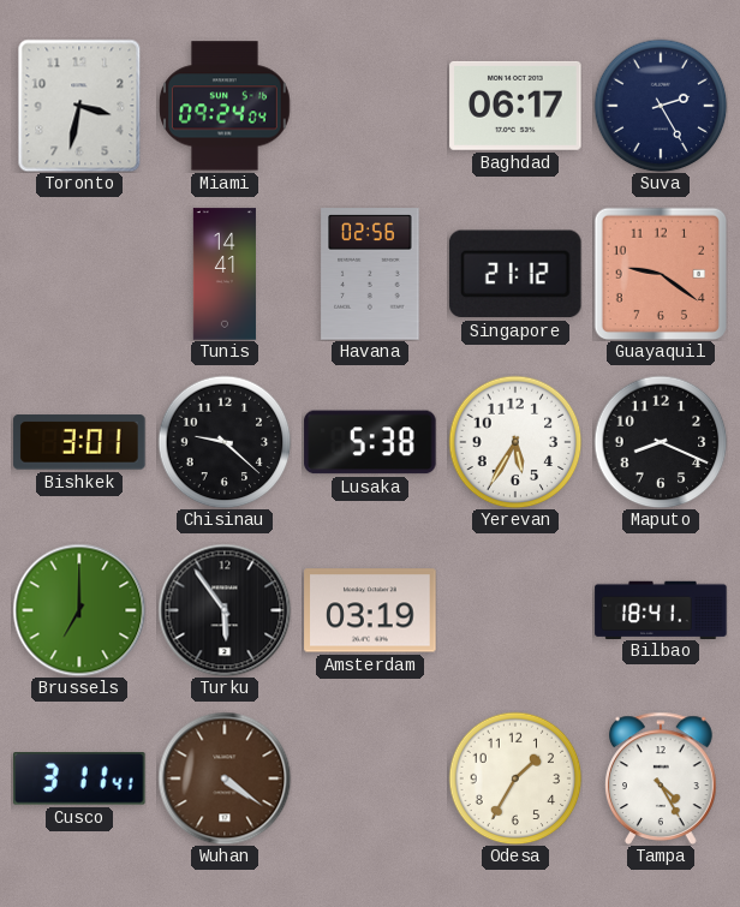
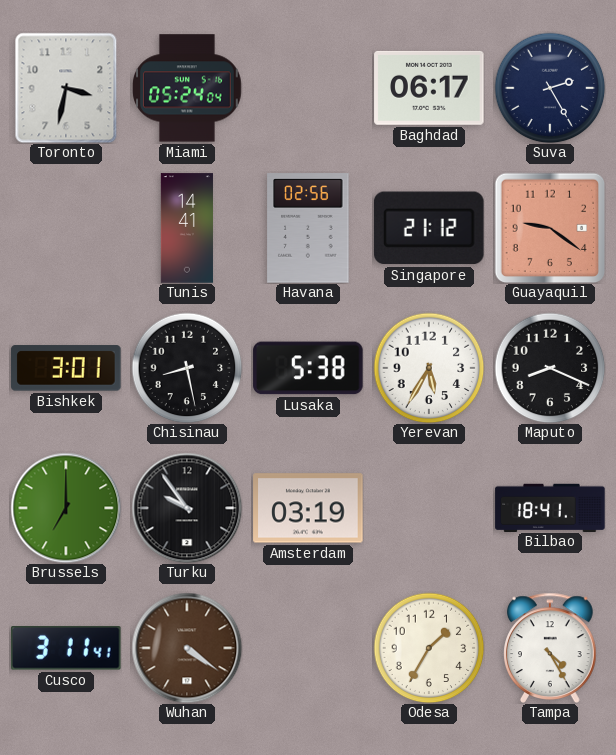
Miami: 09:24 -> 05:24
Chisinau: 9:22 -> 8:28
Turku: 5:54 -> 9:54
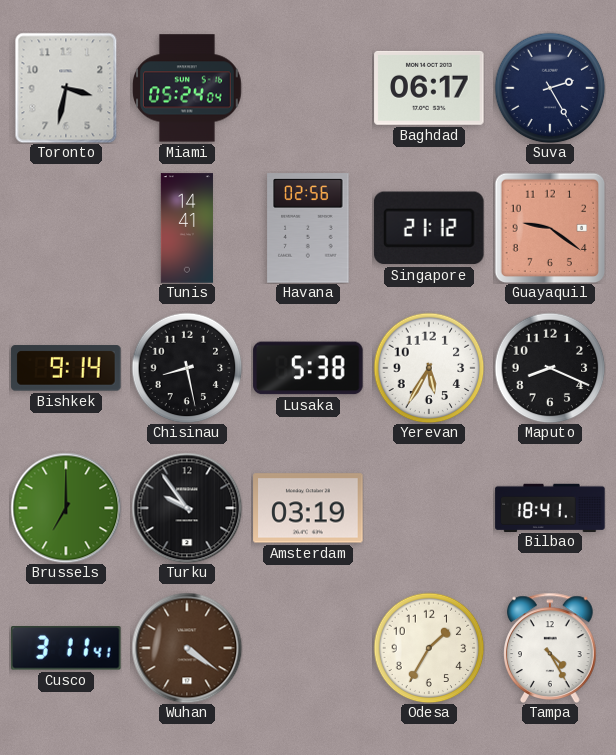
Bishkek: 3:01 -> 9:14
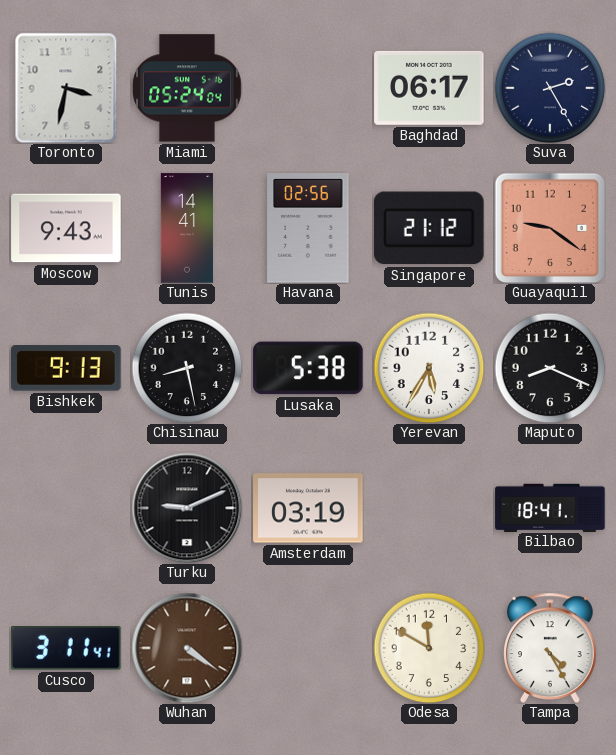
Moscow: none -> 9:43
Bishkek: 9:14 -> 9:13
Brussels: 7:00 -> none
Turku: 9:54 -> 9:11
Odesa: 1:35 -> 11:50
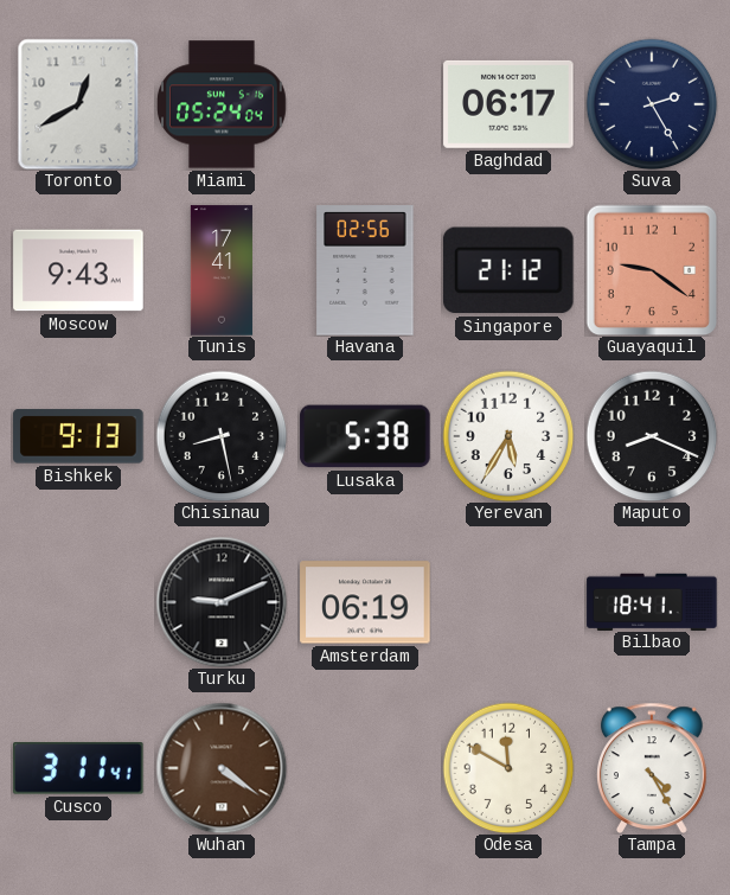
Toronto: 3:32 -> 12:40
Tunis: 14:41 -> 17:41
Amsterdam: 03:19 -> 06:19
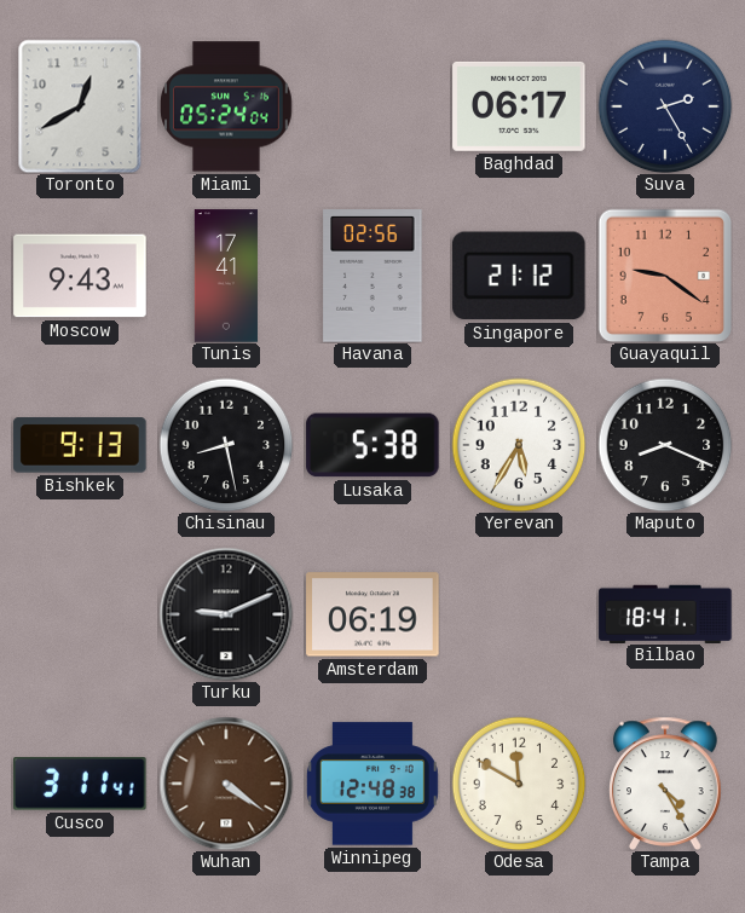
Winnipeg: none -> 12:48
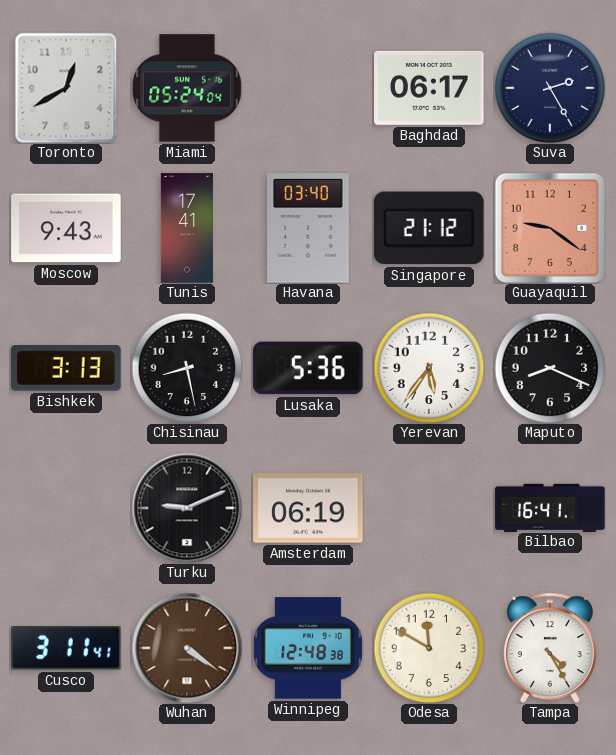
Havana: 02:56 -> 03:40
Bishkek: 9:13 -> 3:13
Lusaka: 5:38 -> 5:36
Yerevan: 5:35 -> 5:36
Bilbao: 18:41 -> 16:41
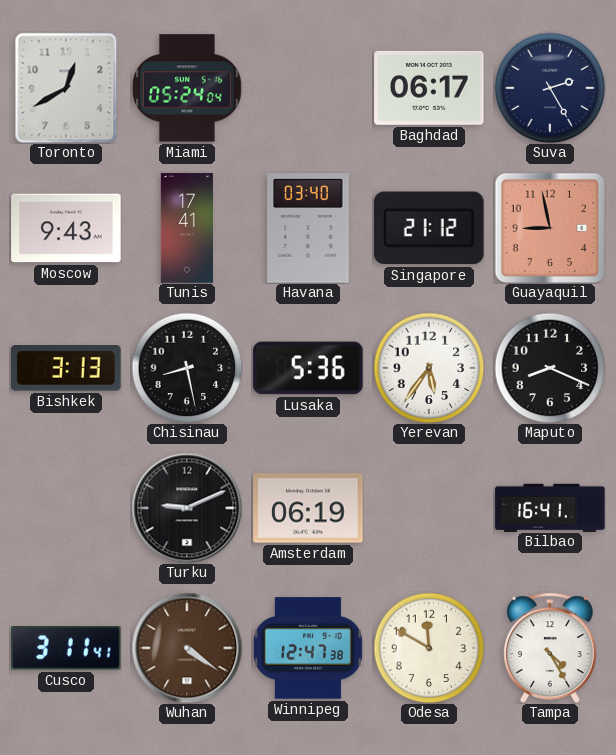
Guayaquil: 9:21 -> 8:58
Winnipeg: 12:48 -> 12:47
